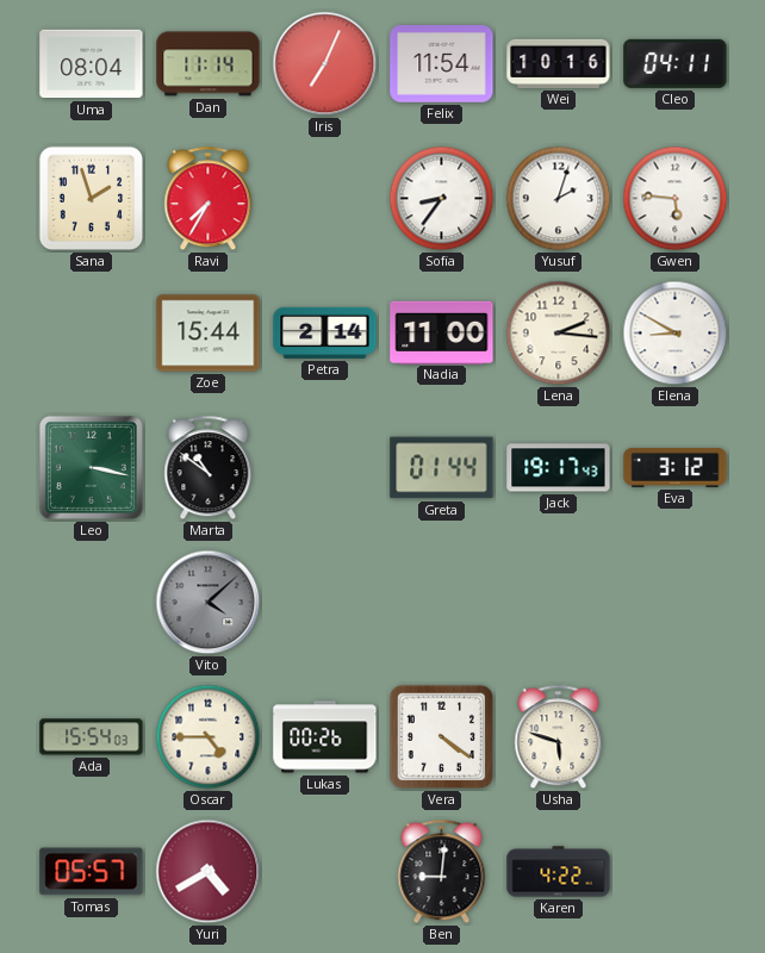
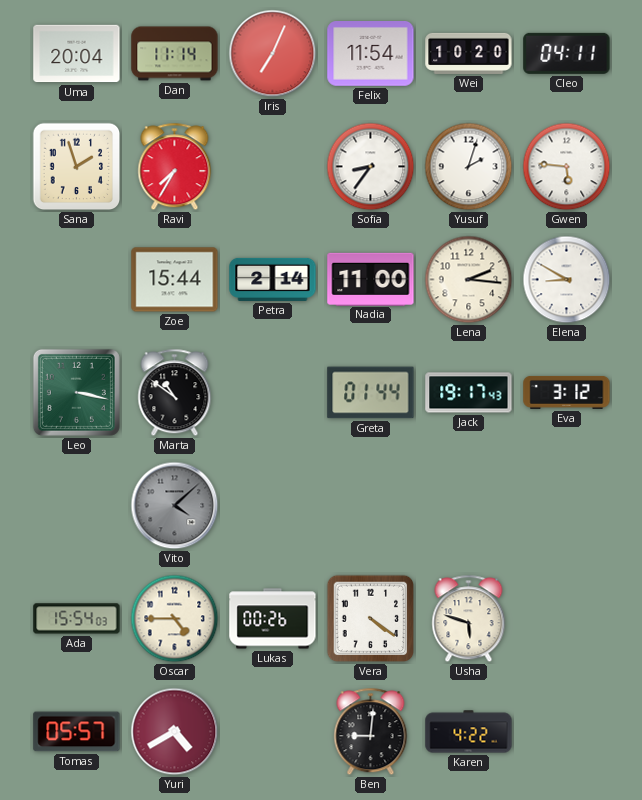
Uma: 08:04 -> 20:04
Wei: 10:16 -> 10:20
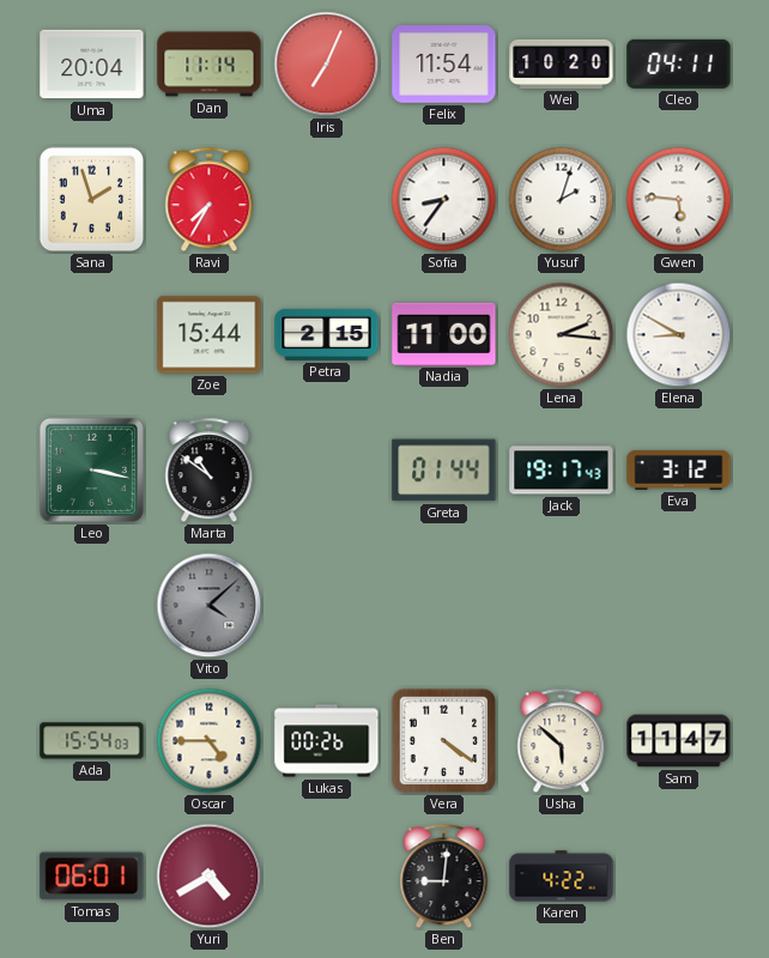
Petra: 2:14 -> 2:15
Usha: 5:48 -> 5:52
Sam: none -> 11:47
Tomas: 05:57 -> 06:01
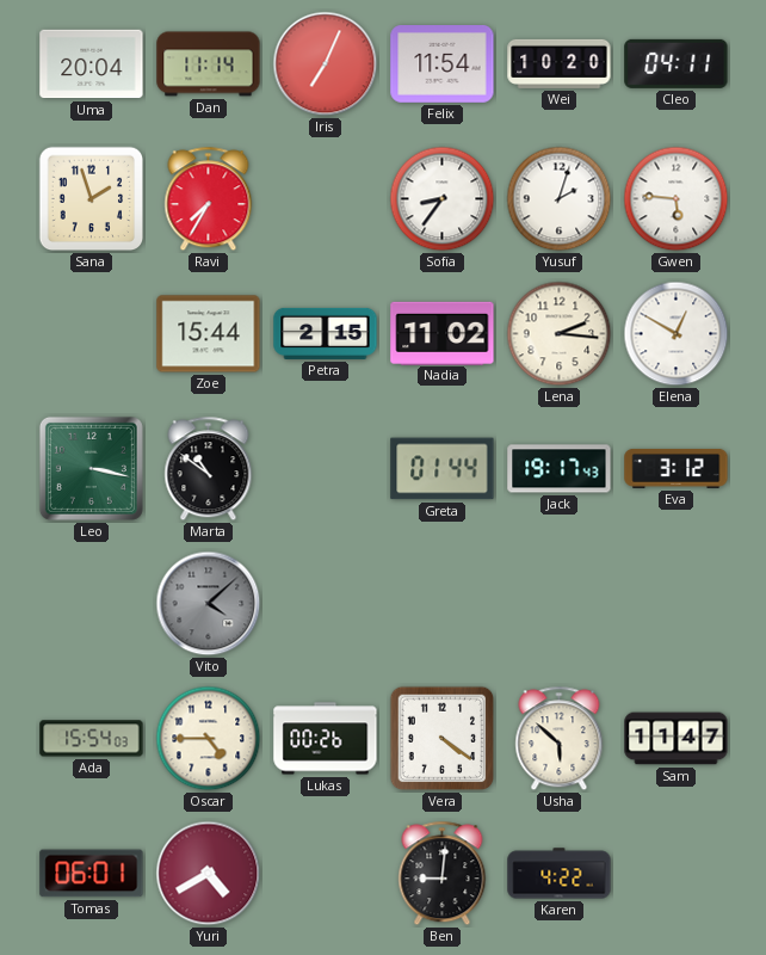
Nadia: 11:00 -> 11:02
Elena: 8:50 -> 12:50
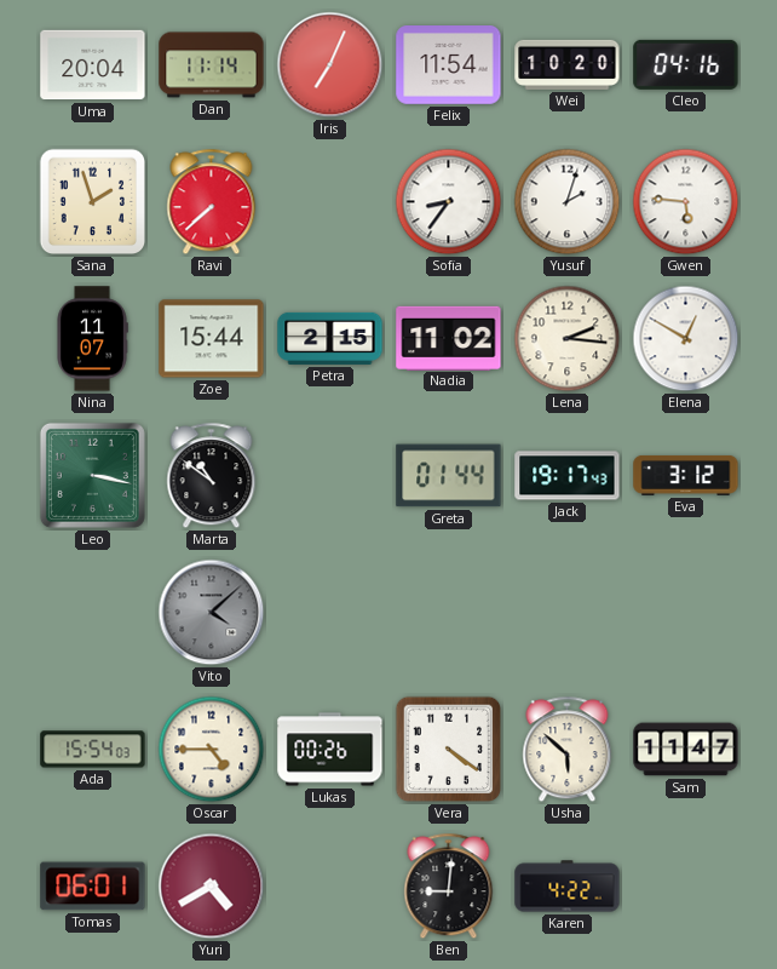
Cleo: 04:11 -> 04:16
Ravi: 7:35 -> 7:38
Nina: none -> 11:07
